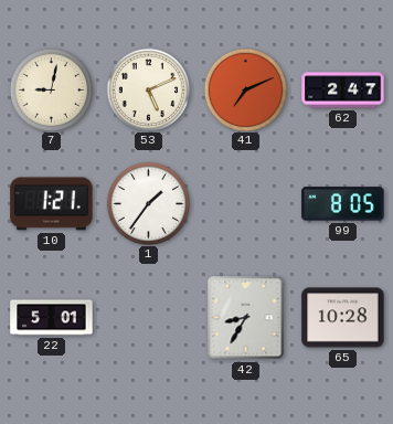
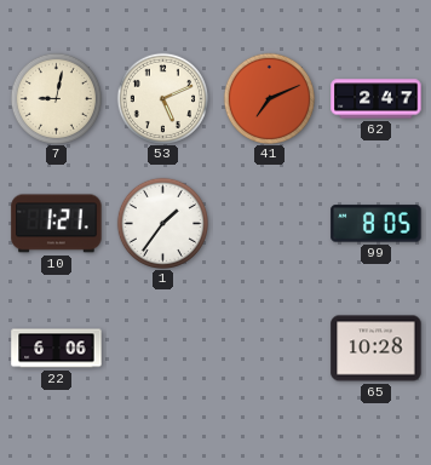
22: 5:01 -> 6:06
42: 8:35 -> none
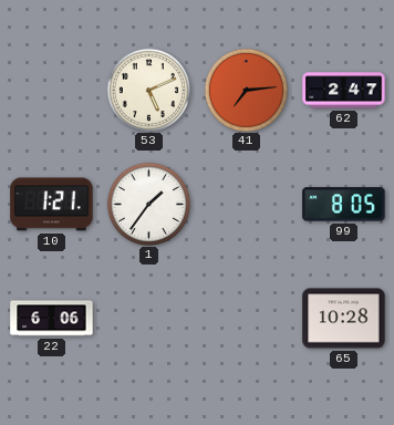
7: 9:02 -> none
41: 7:11 -> 7:14
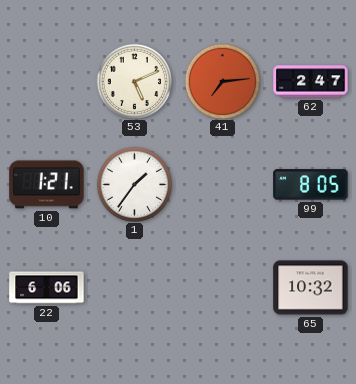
65: 10:28 -> 10:32
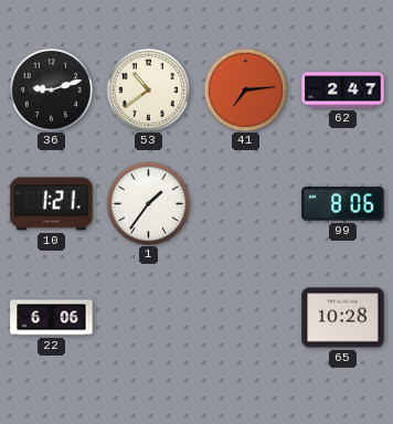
36: none -> 9:12
53: 5:11 -> 10:39
99: 8:05 -> 8:06
65: 10:32 -> 10:28
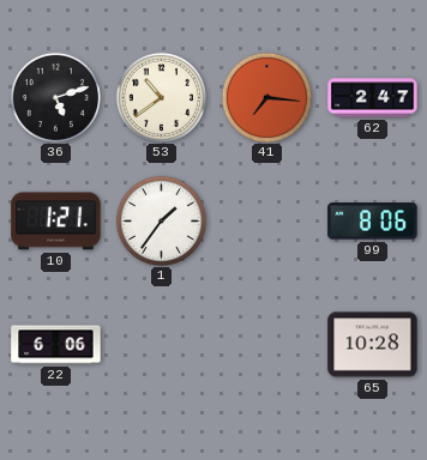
36: 9:12 -> 5:12
41: 7:14 -> 7:16
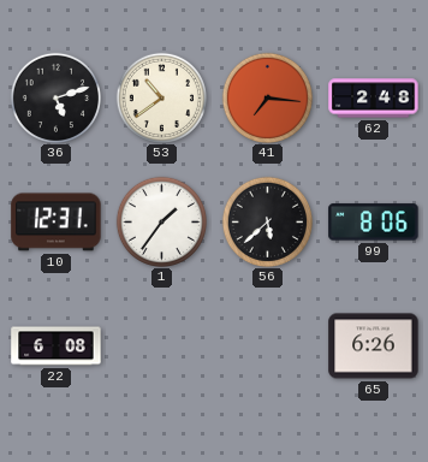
62: 2:47 -> 2:48
10: 1:21 -> 12:31
56: none -> 5:38
22: 6:06 -> 6:08
65: 10:28 -> 6:26
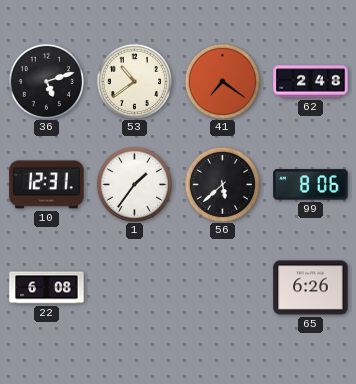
41: 7:16 -> 7:21
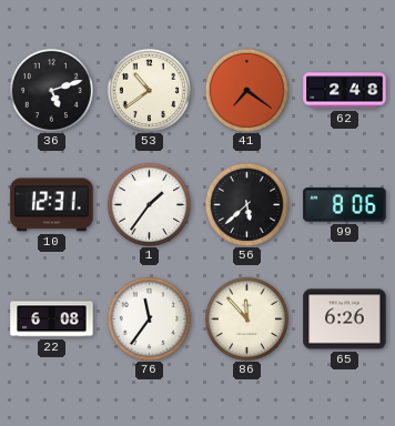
76: none -> 11:36
86: none -> 11:53
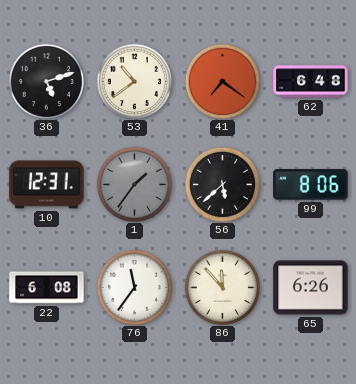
62: 2:48 -> 6:48
1 dial: white -> grey
